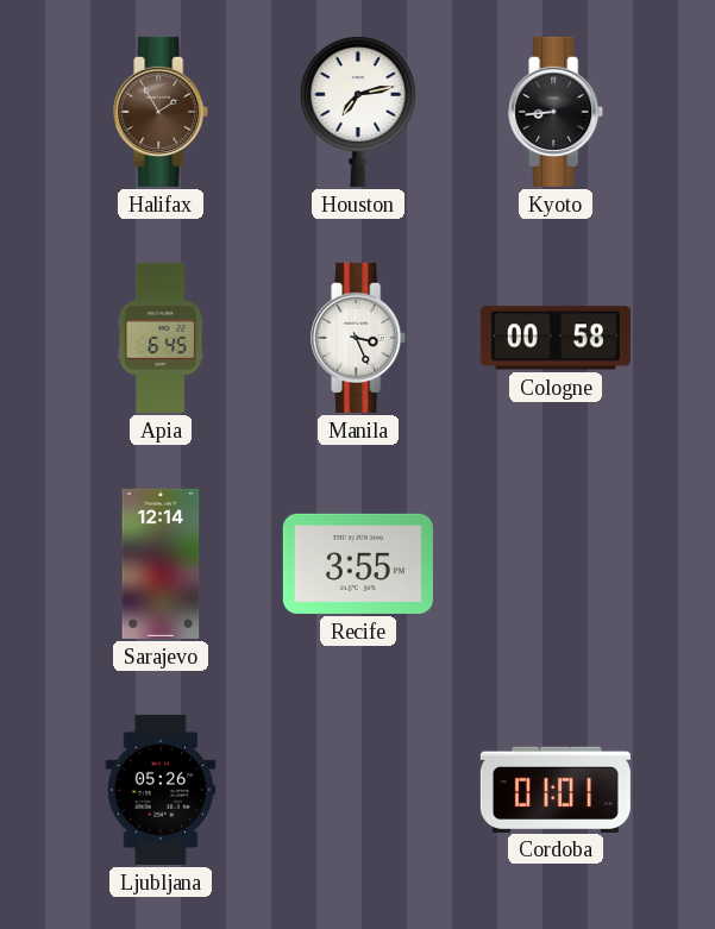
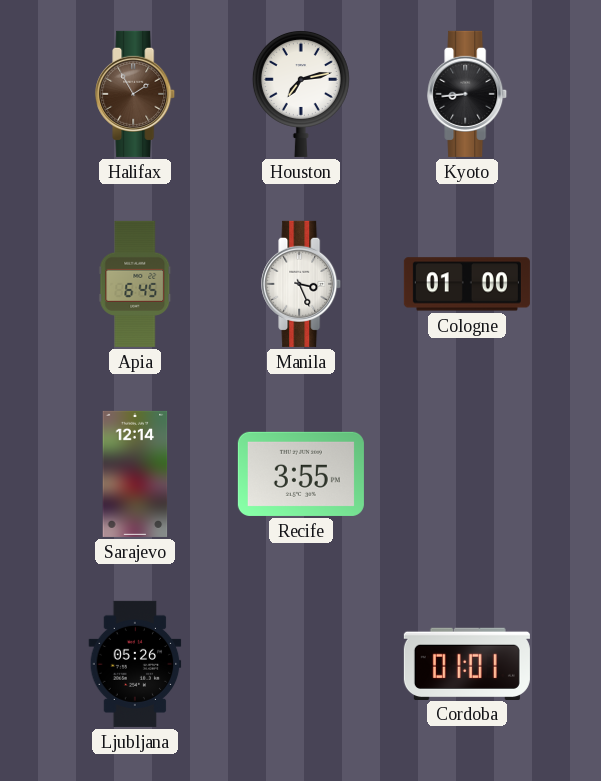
Cologne: 00:58 -> 01:00
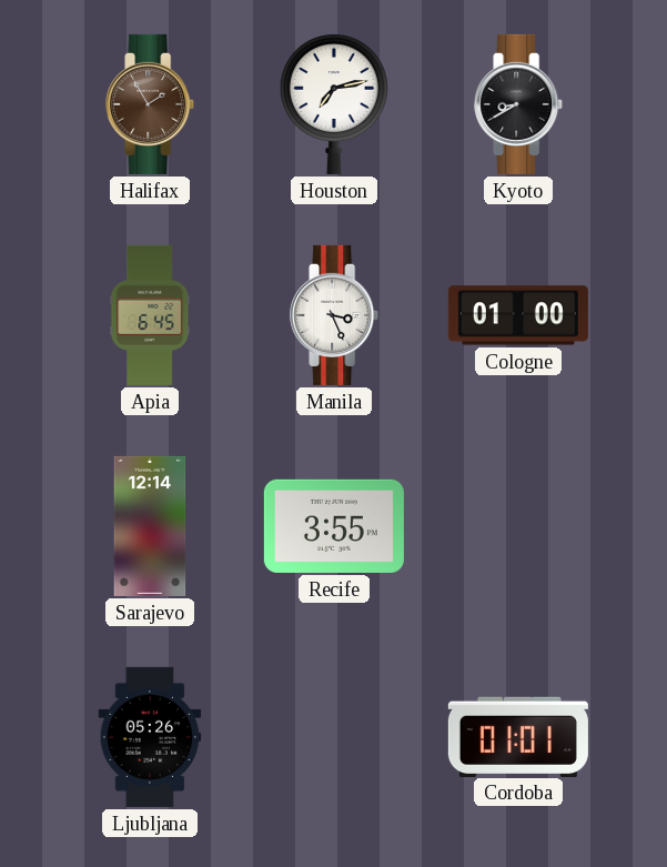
Kyoto: 8:44 -> 8:40
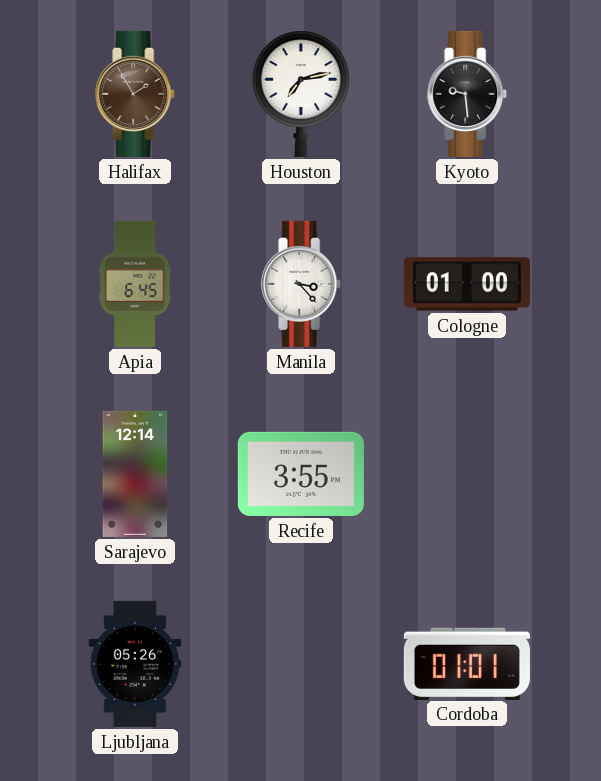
Kyoto: 8:40 -> 9:29
Manila: 3:26 -> 3:23
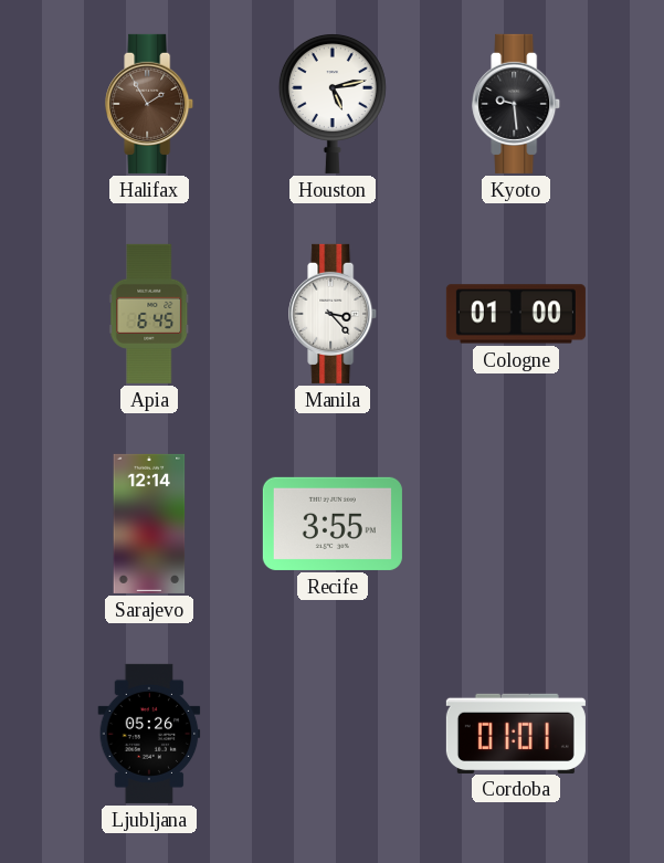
Houston: 7:13 -> 5:13
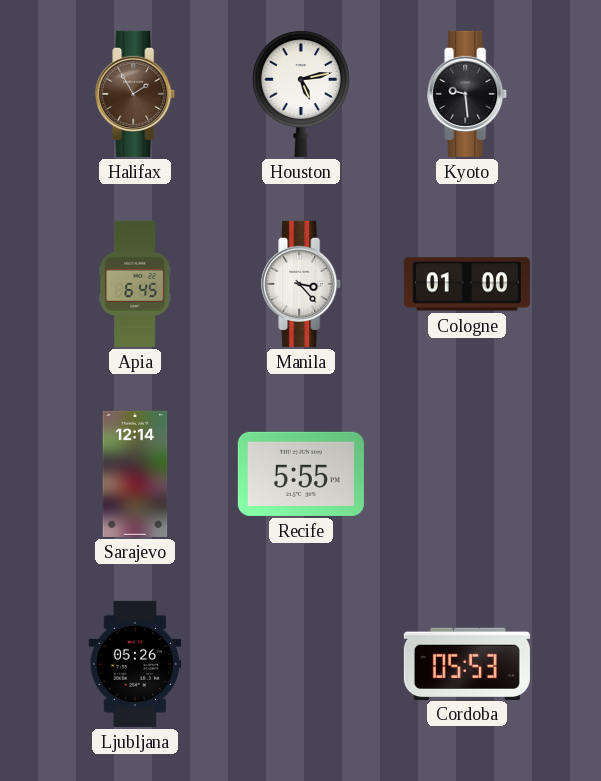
Recife: 3:55 -> 5:55
Cordoba: 01:01 -> 05:53
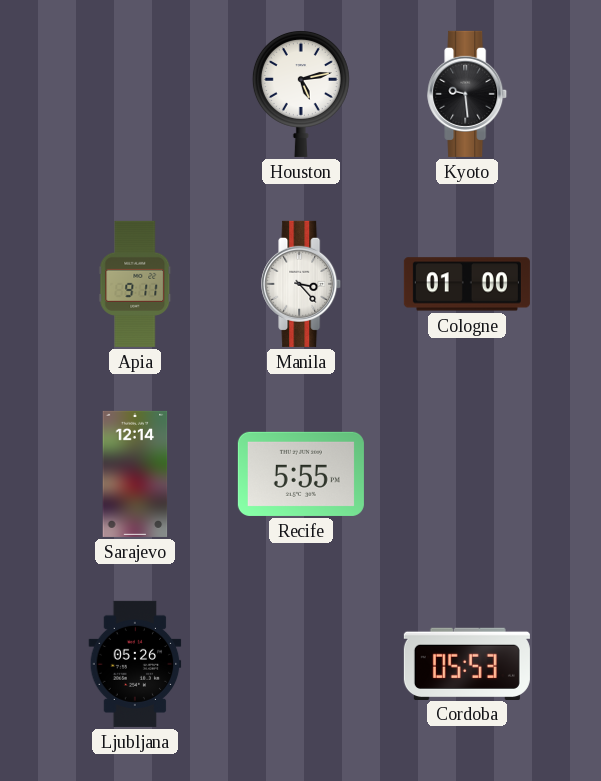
Halifax: 1:55 -> none
Apia: 6:45 -> 9:11
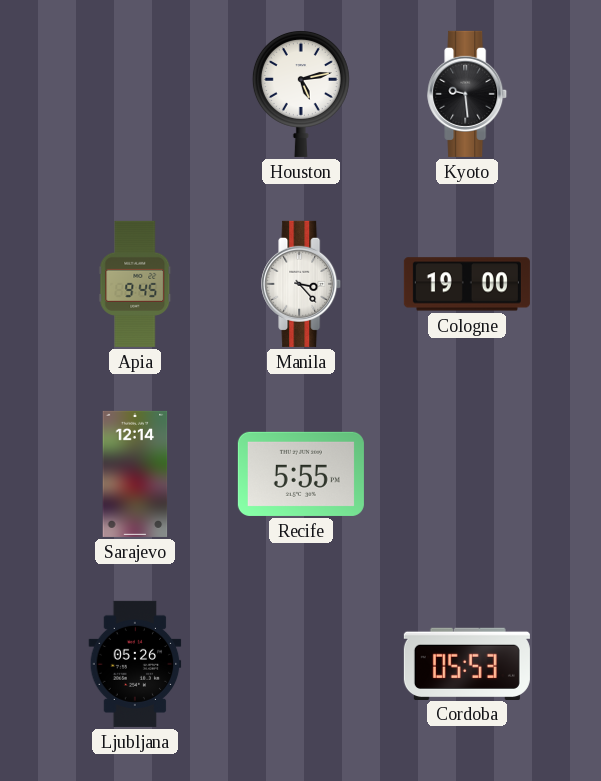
Apia: 9:11 -> 9:45
Cologne: 01:00 -> 19:00
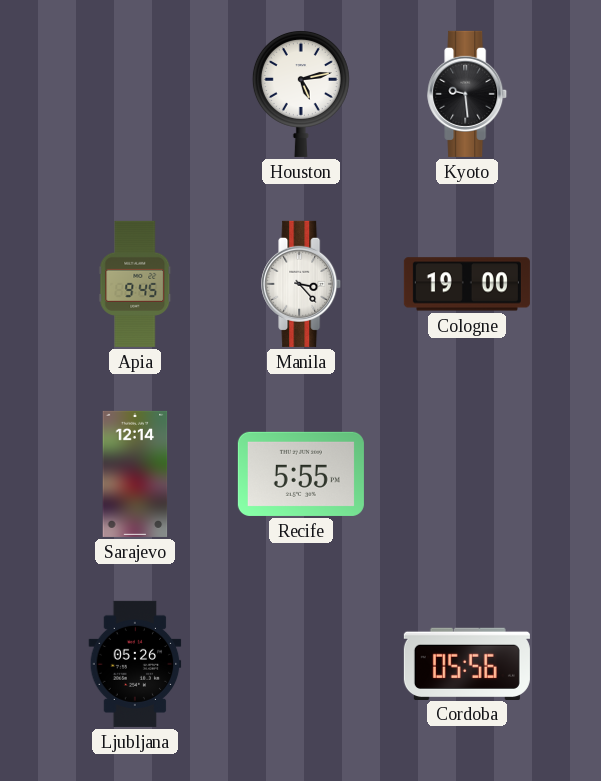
Cordoba: 05:53 -> 05:56
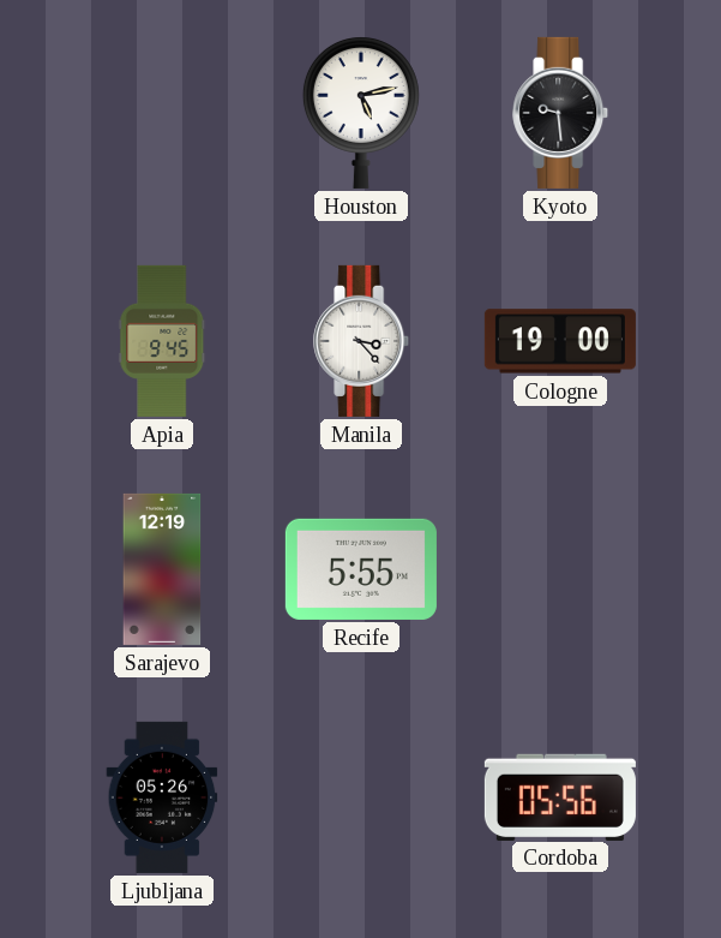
Sarajevo: 12:14 -> 12:19
